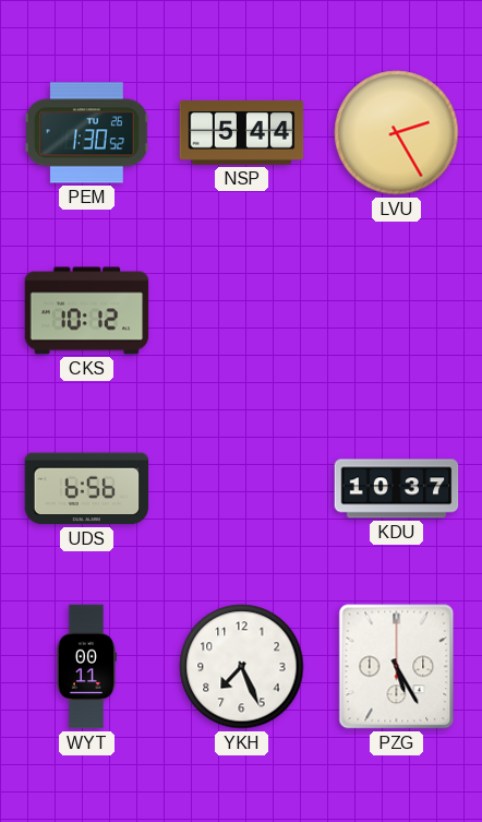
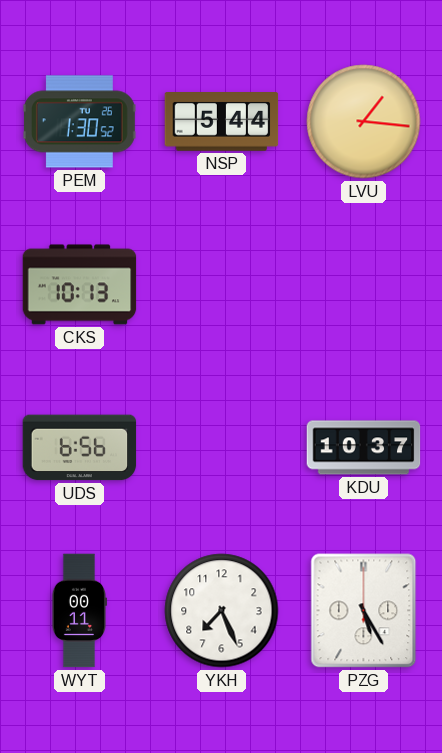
LVU: 2:25 -> 1:16
CKS: 10:12 -> 10:13
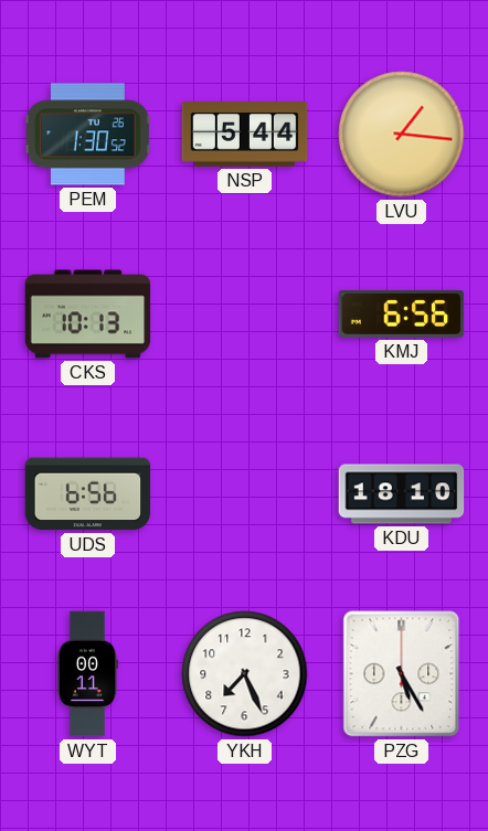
KMJ: none -> 6:56
KDU: 10:37 -> 18:10
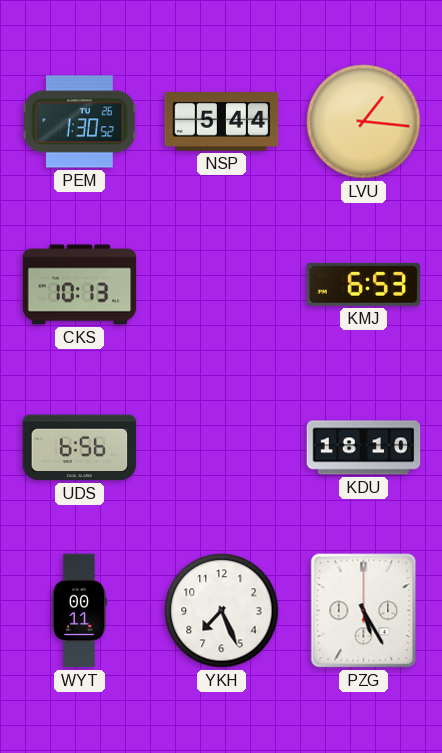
KMJ: 6:56 -> 6:53
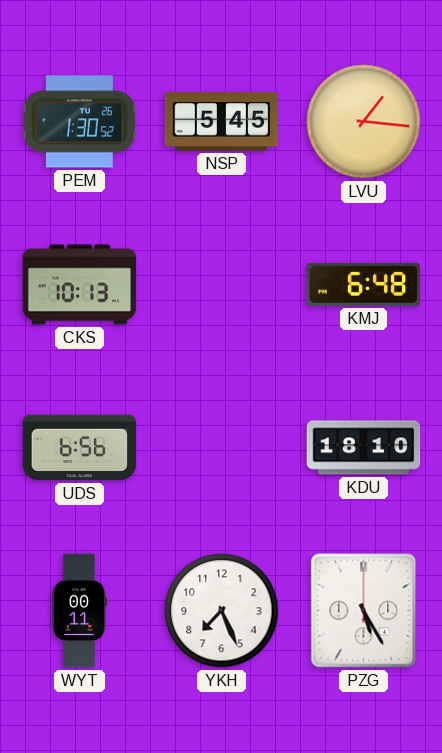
NSP: 5:44 -> 5:45
KMJ: 6:53 -> 6:48
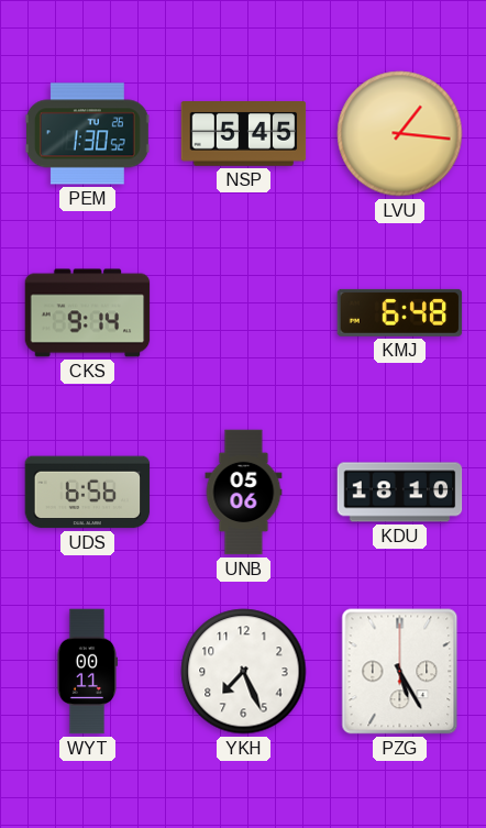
CKS: 10:13 -> 9:14
UNB: none -> 05:06
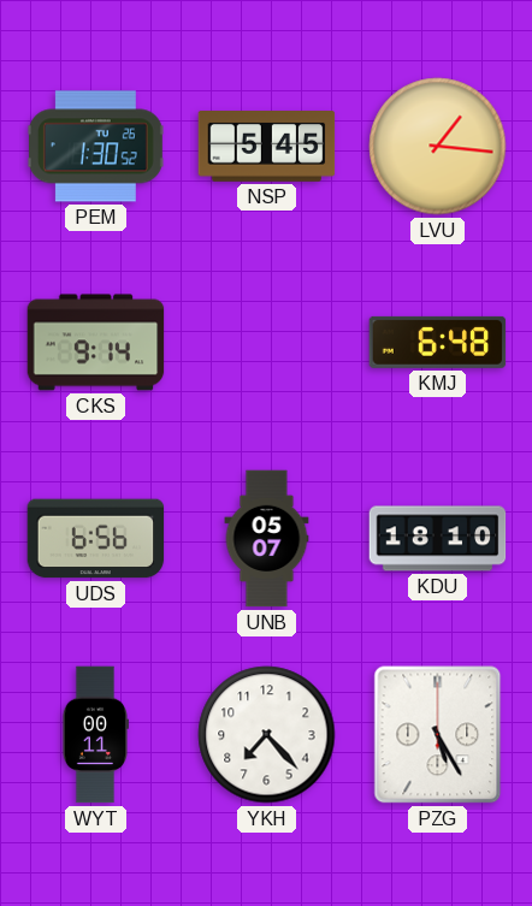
UNB: 05:06 -> 05:07
YKH: 7:26 -> 7:23
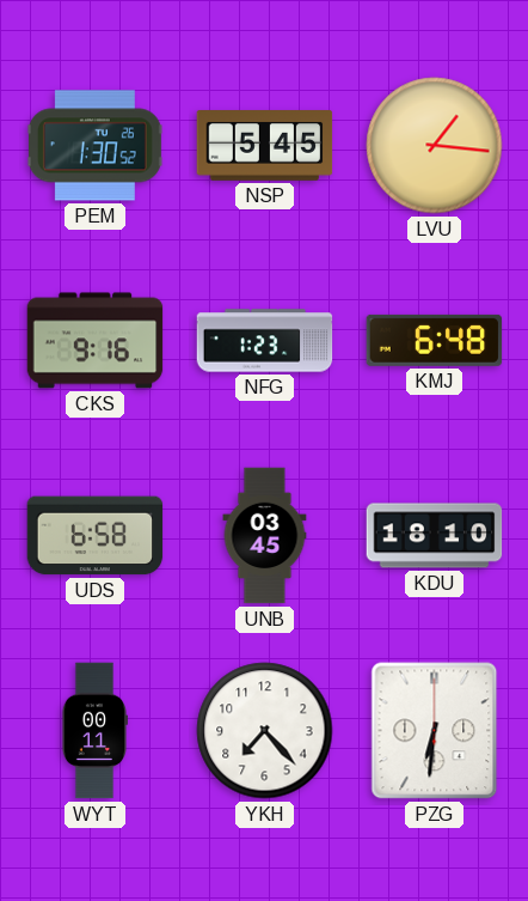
CKS: 9:14 -> 9:16
NFG: none -> 1:23
UDS: 6:56 -> 6:58
UNB: 05:07 -> 03:45
PZG: 5:25 -> 6:31
